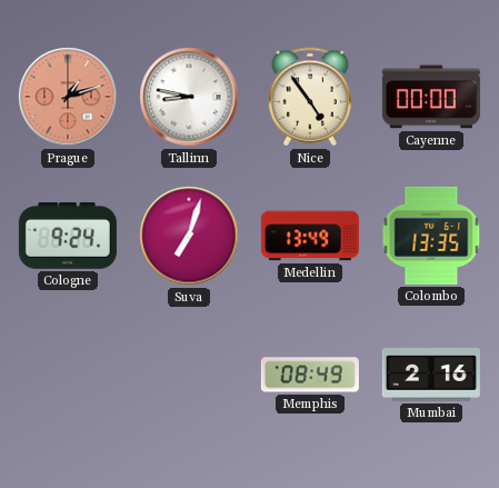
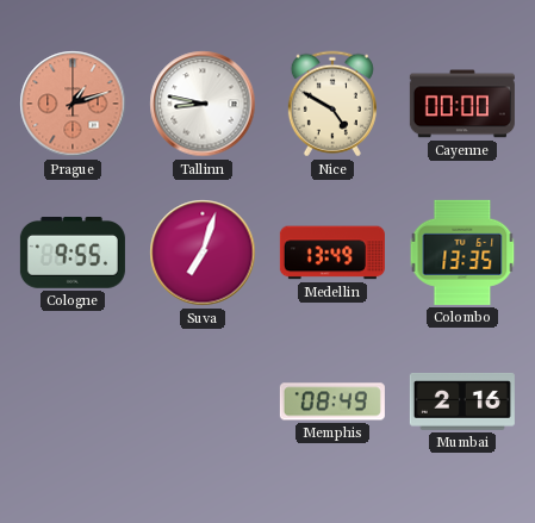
Nice: 4:54 -> 4:50
Cologne: 9:24 -> 9:55
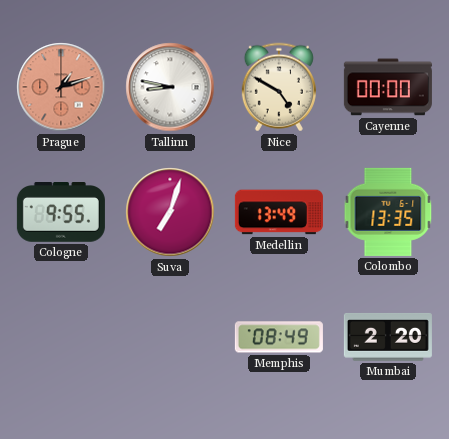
Mumbai: 2:16 -> 2:20
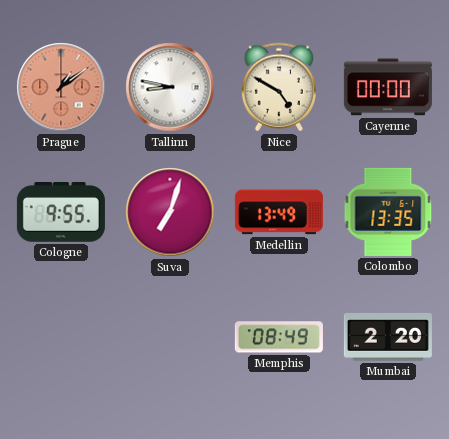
Prague: 1:12 -> 1:09
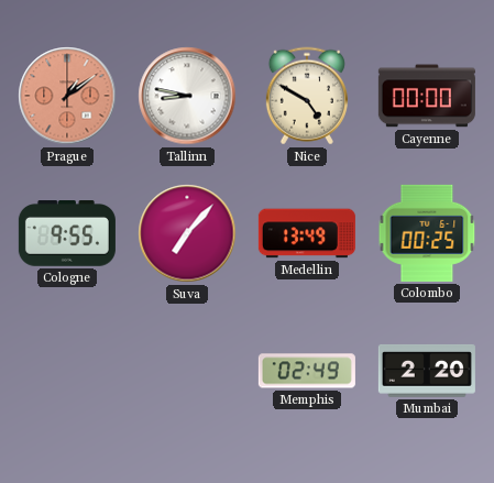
Suva: 7:03 -> 7:07
Colombo: 13:35 -> 00:25
Memphis: 08:49 -> 02:49
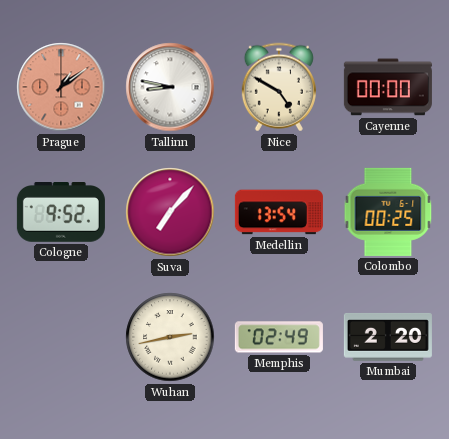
Cologne: 9:55 -> 9:52
Medellin: 13:49 -> 13:54
Wuhan: none -> 2:43
